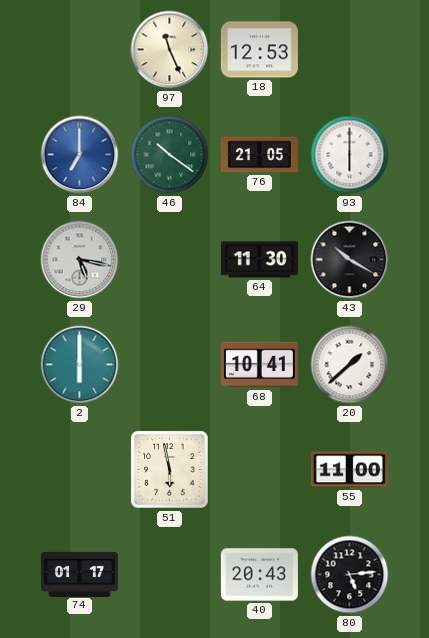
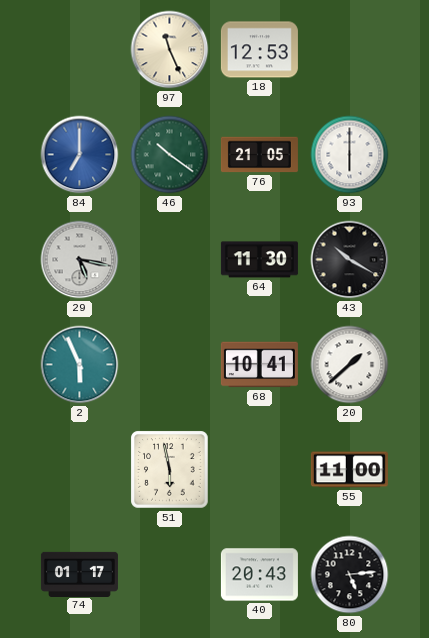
2: 6:00 -> 5:56
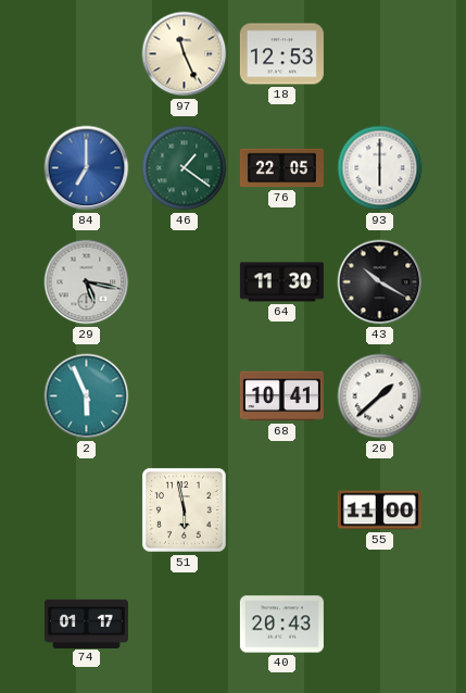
46: 10:21 -> 1:21
76: 21:05 -> 22:05
80: 5:14 -> none
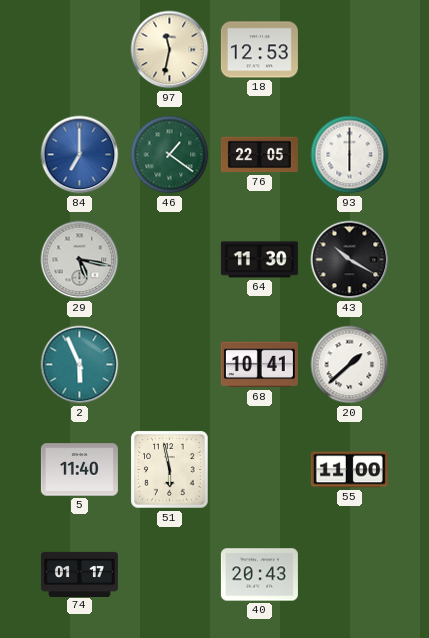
97: 11:26 -> 11:32
5: none -> 11:40
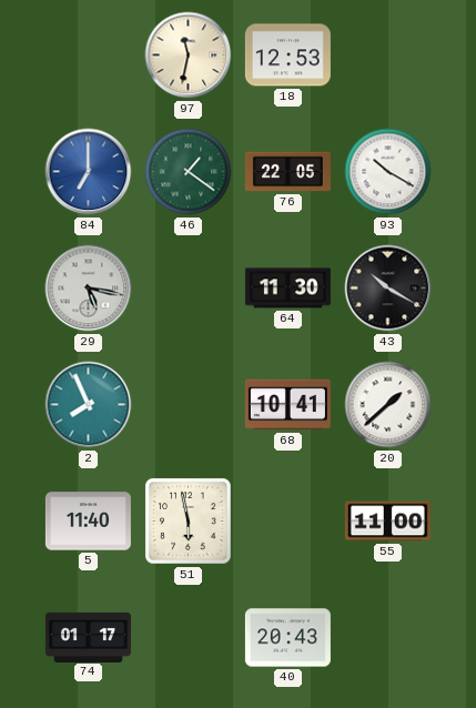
93: 6:00 -> 10:20
2: 5:56 -> 7:56
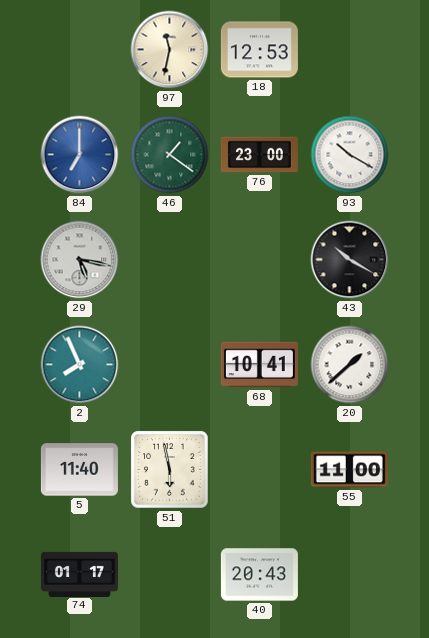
76: 22:05 -> 23:00
64: 11:30 -> none
